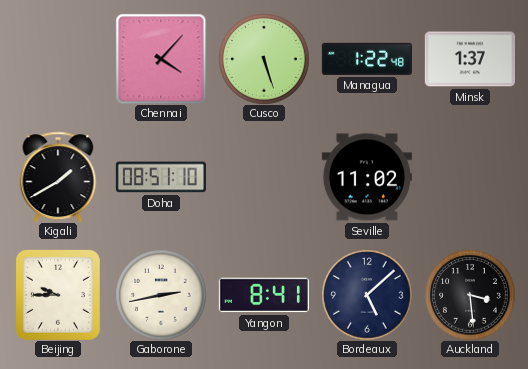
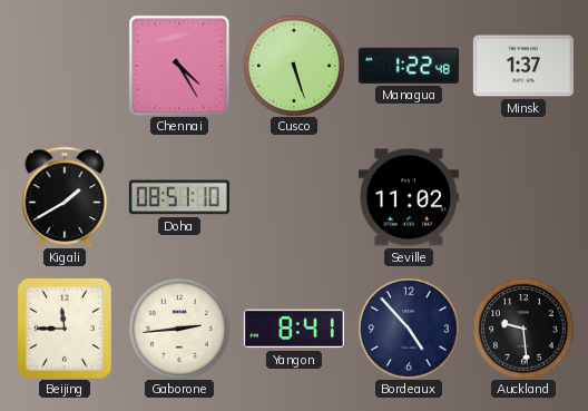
Chennai: 4:07 -> 4:25
Beijing: 9:45 -> 11:45
Gaborone: 2:43 -> 2:44
Bordeaux: 5:08 -> 4:53
Auckland: 3:29 -> 9:29
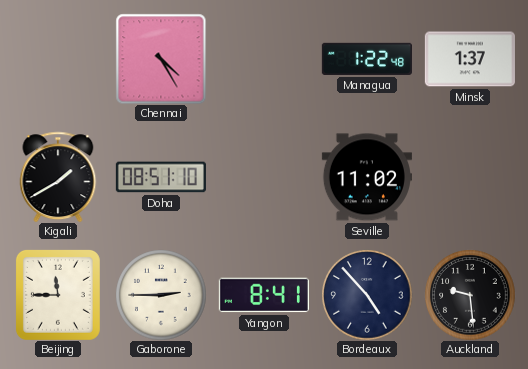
Cusco: 5:27 -> none
Gaborone: 2:44 -> 2:45
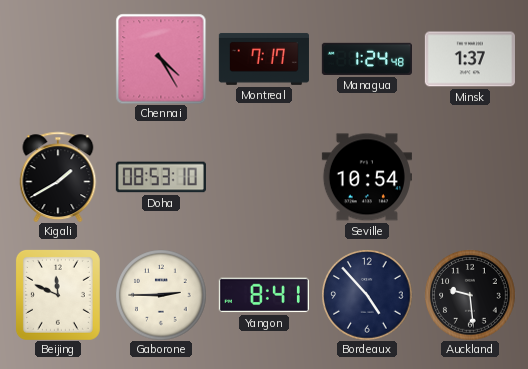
Montreal: none -> 7:17
Managua: 1:22 -> 1:24
Doha: 08:51 -> 08:53
Seville: 11:02 -> 10:54
Beijing: 11:45 -> 11:49
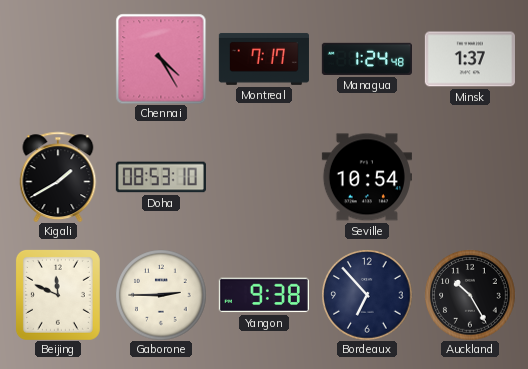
Yangon: 8:41 -> 9:38
Bordeaux: 4:53 -> 6:53
Auckland: 9:29 -> 10:25
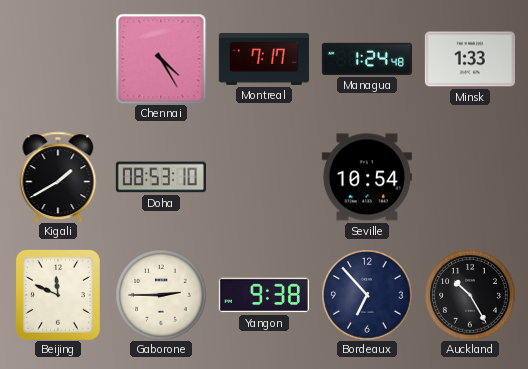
Minsk: 1:37 -> 1:33
